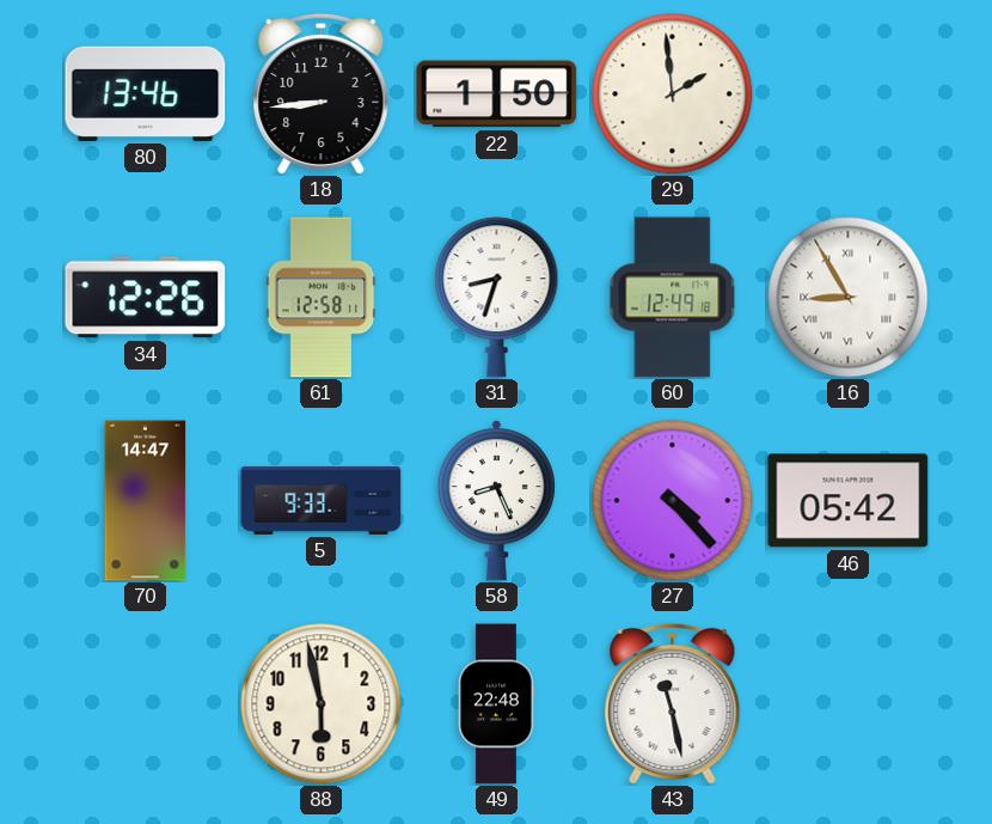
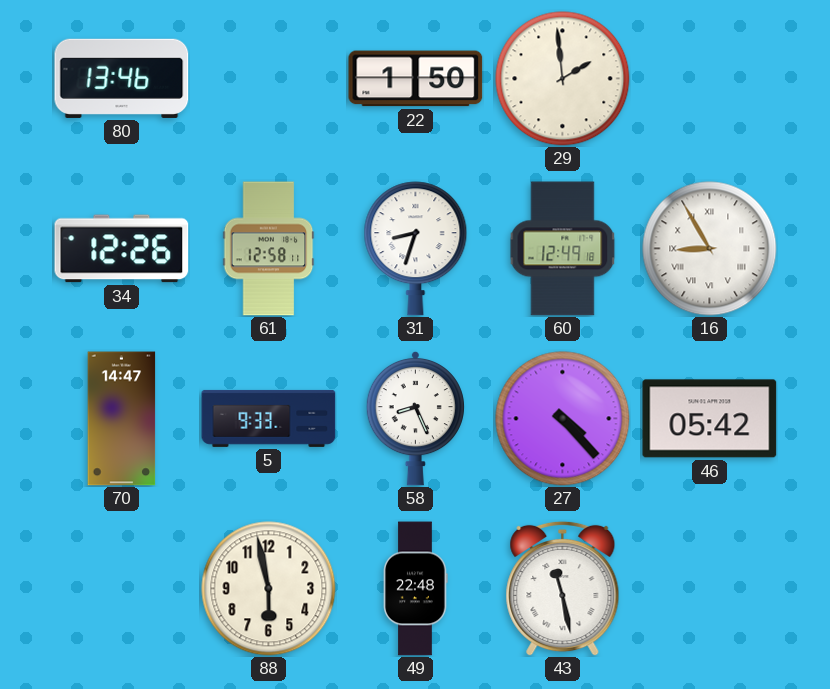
18: 8:44 -> none
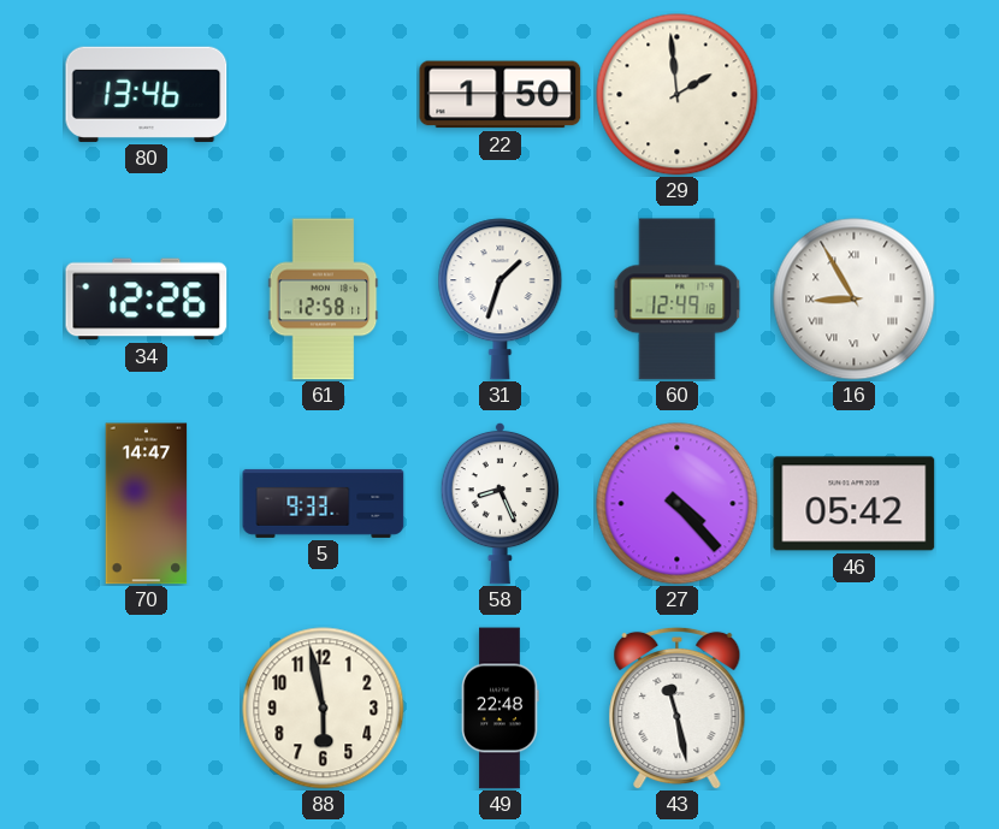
31: 8:33 -> 1:33
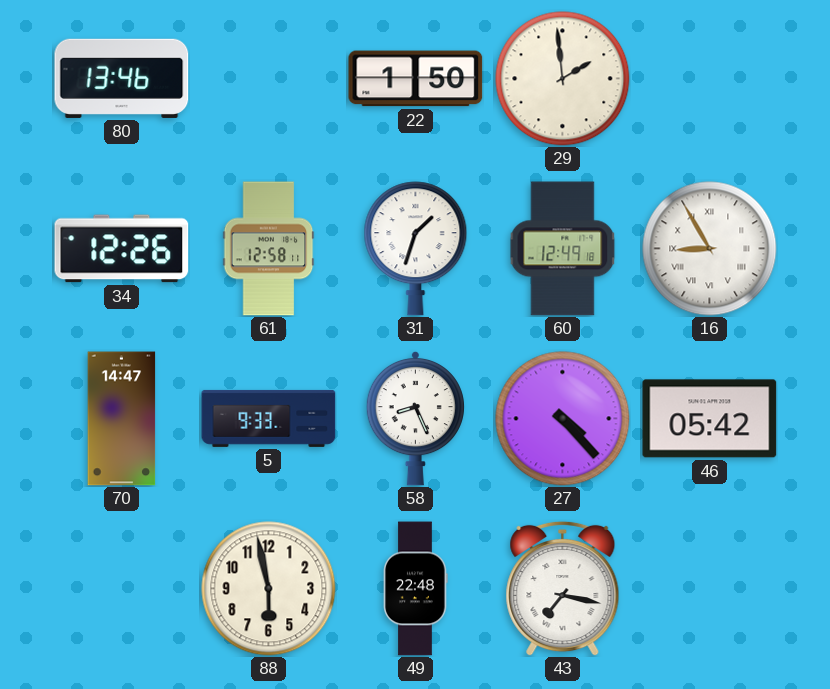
43: 11:28 -> 7:17
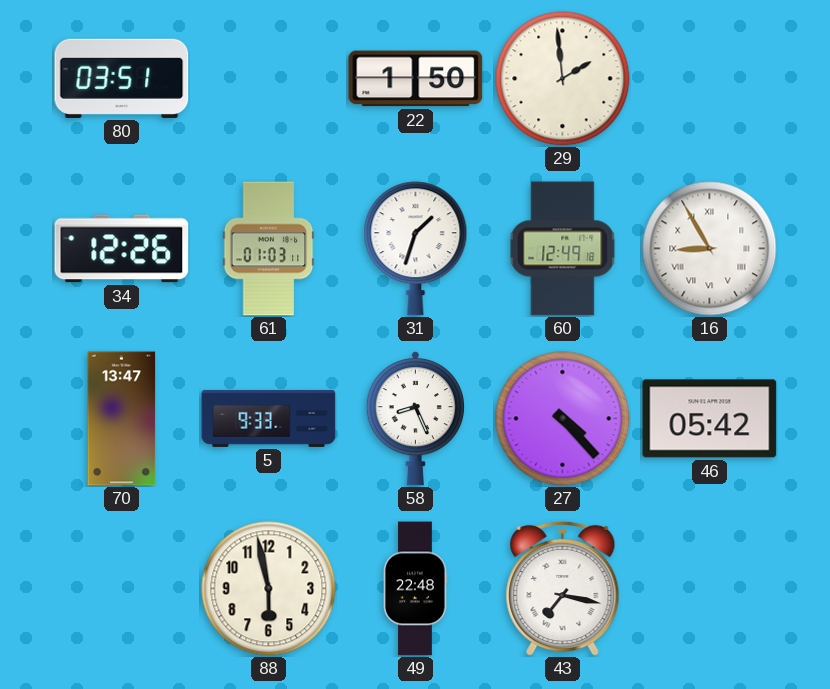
80: 13:46 -> 03:51
61: 12:58 -> 01:03
70: 14:47 -> 13:47
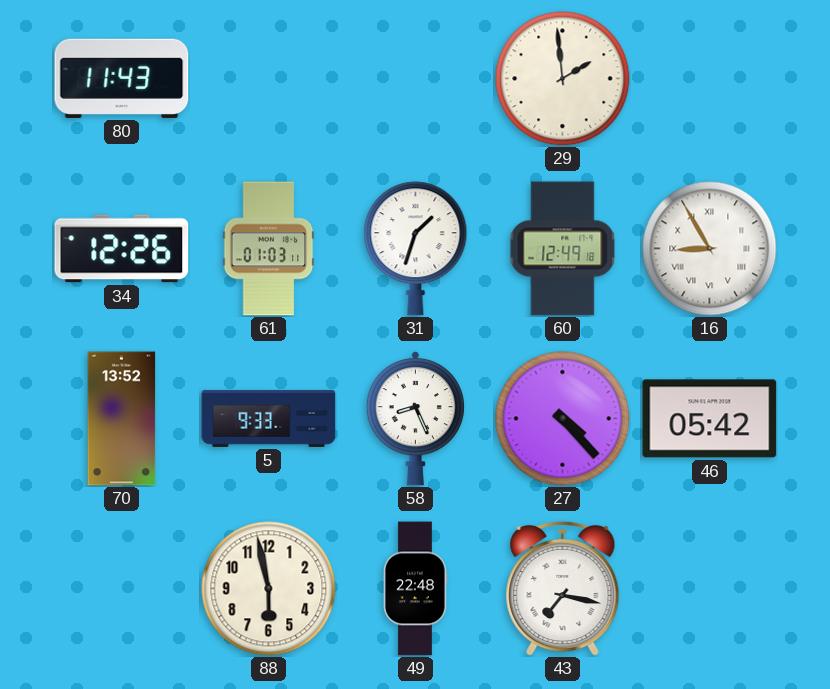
80: 03:51 -> 11:43
22: 1:50 -> none
70: 13:47 -> 13:52
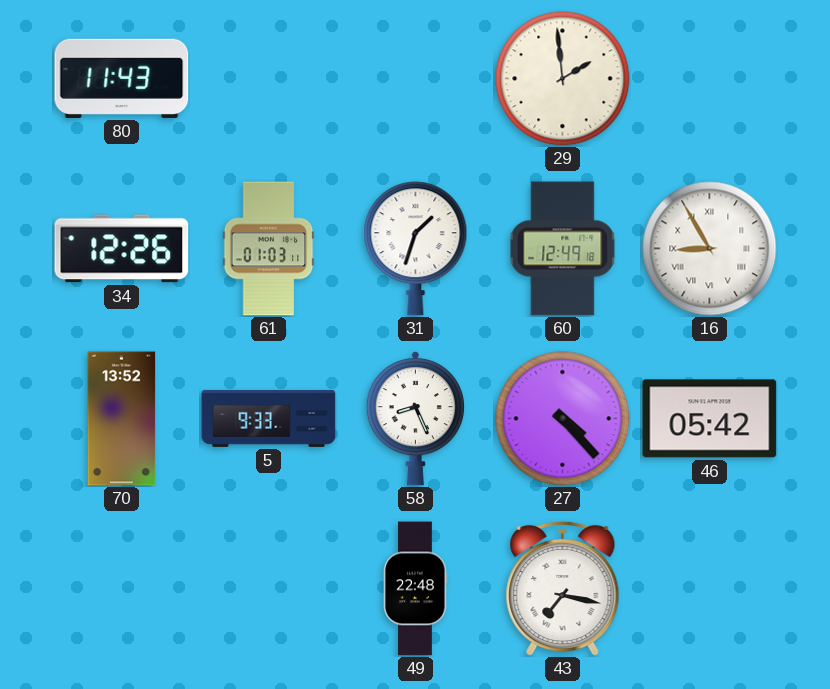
88: 5:58 -> none
